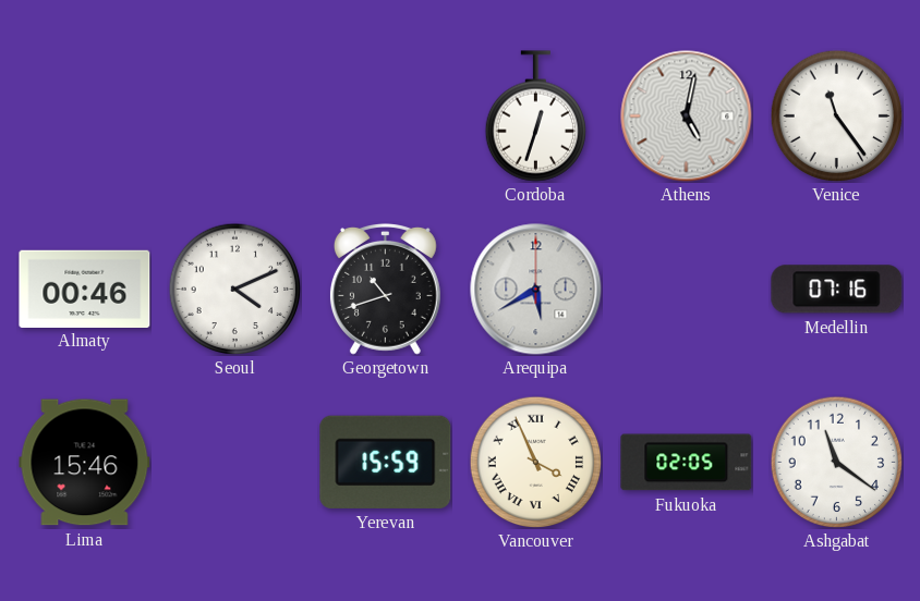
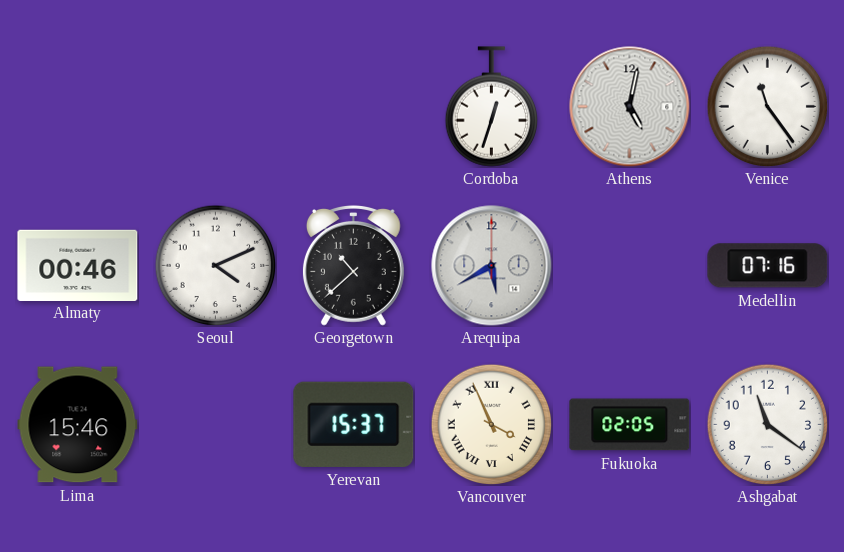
Georgetown: 10:42 -> 10:38
Yerevan: 15:59 -> 15:37
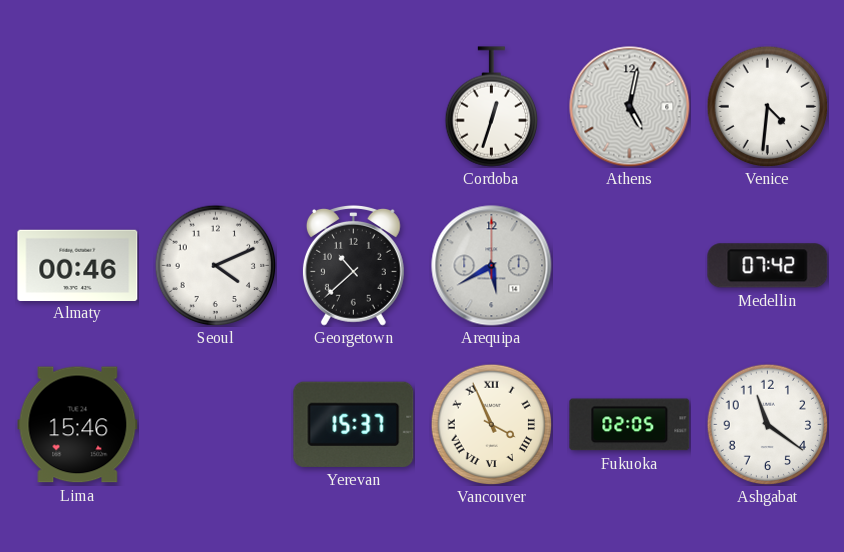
Venice: 11:24 -> 4:31
Medellin: 07:16 -> 07:42
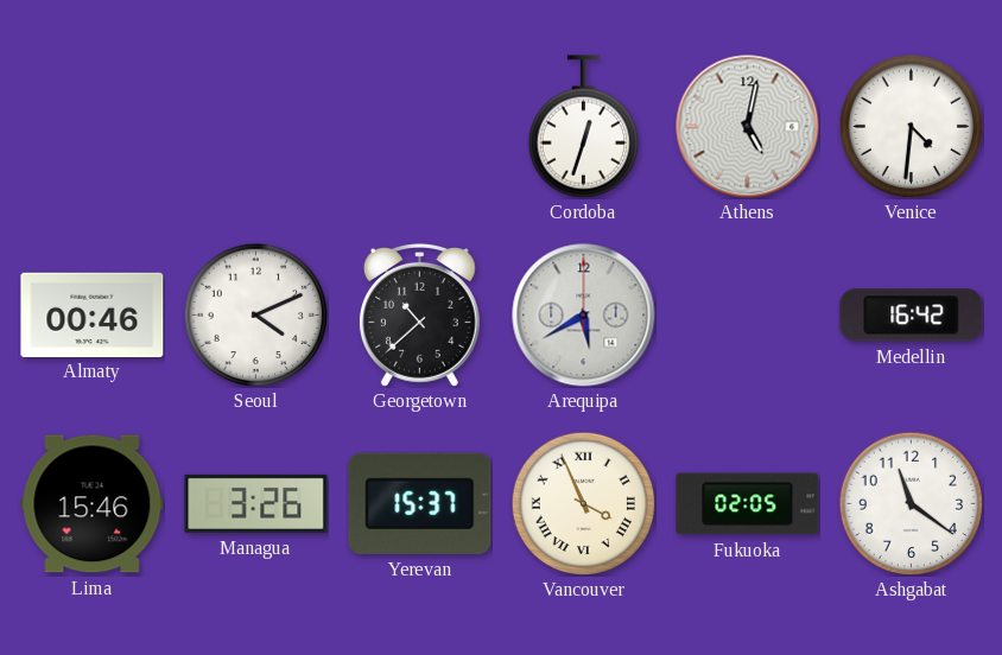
Medellin: 07:42 -> 16:42
Managua: none -> 3:26
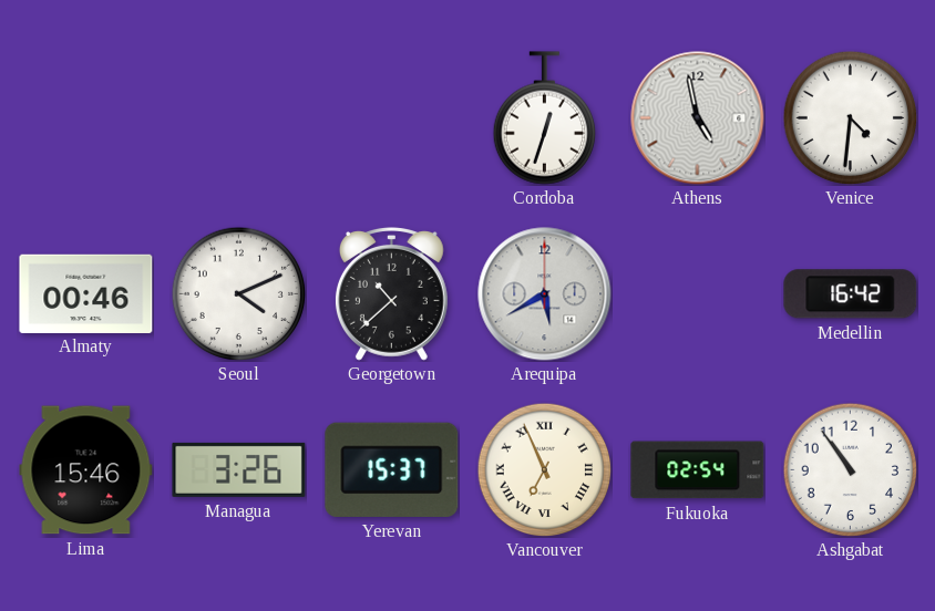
Athens: 5:02 -> 4:58
Vancouver: 3:56 -> 6:56
Fukuoka: 02:05 -> 02:54
Ashgabat: 11:21 -> 10:54
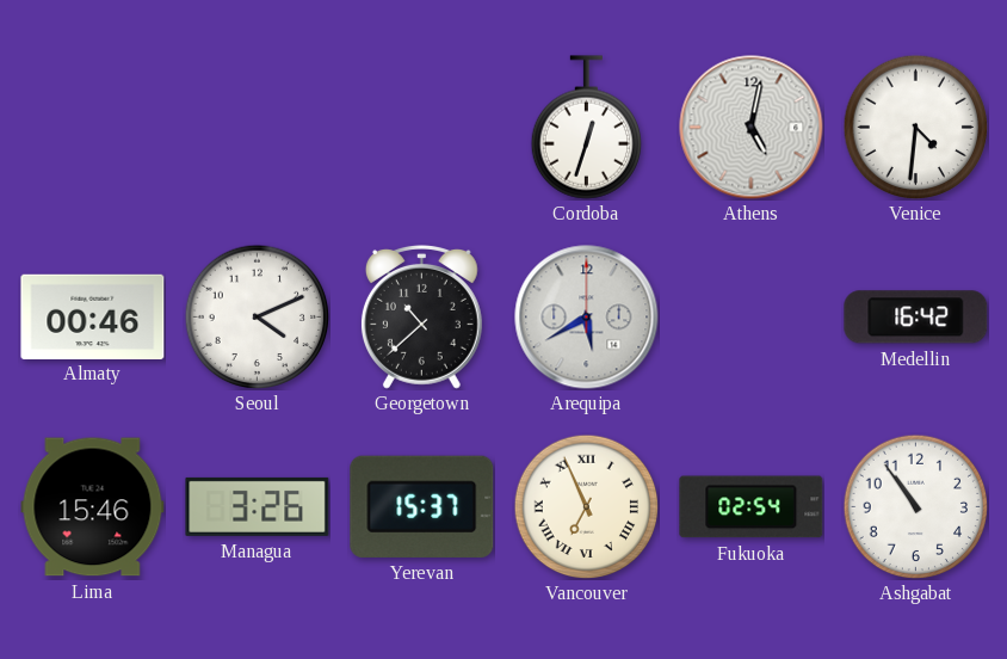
Athens: 4:58 -> 5:02
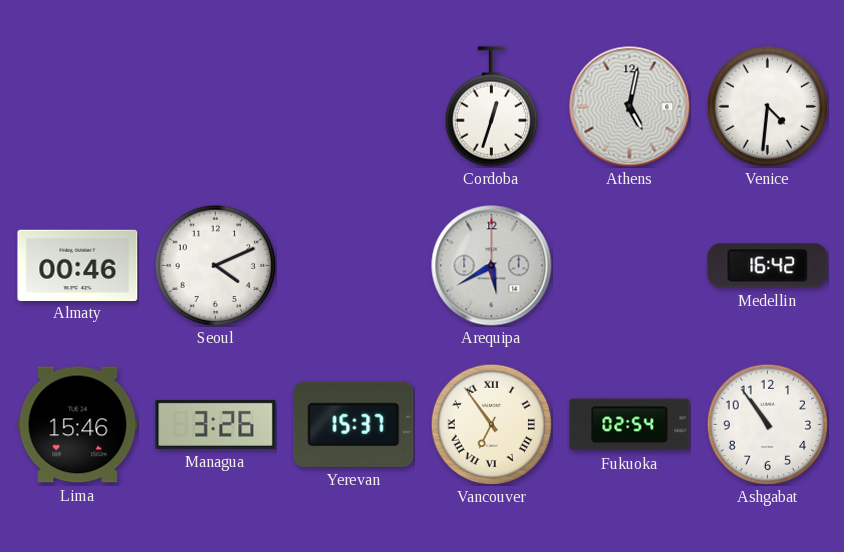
Georgetown: 10:38 -> none
Vancouver: 6:56 -> 6:54
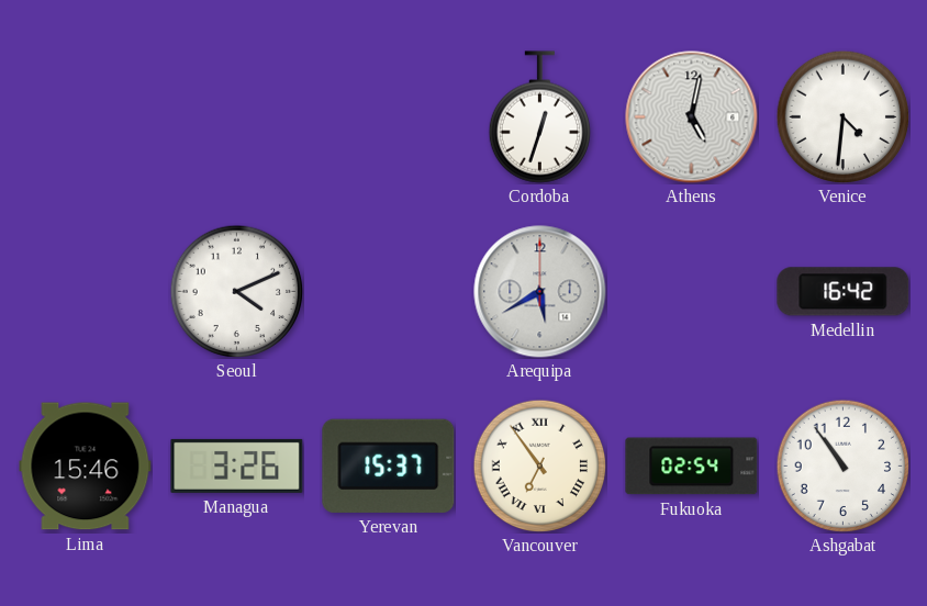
Almaty: 00:46 -> none
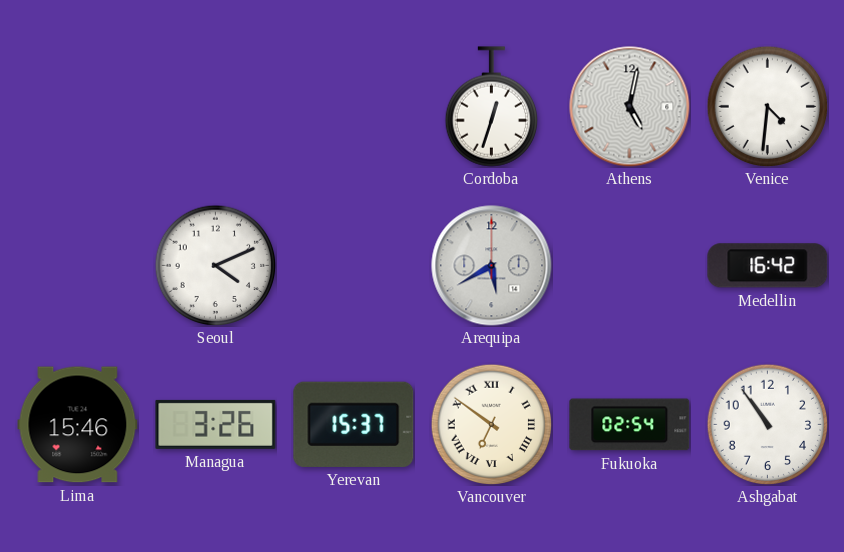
Vancouver: 6:54 -> 6:51
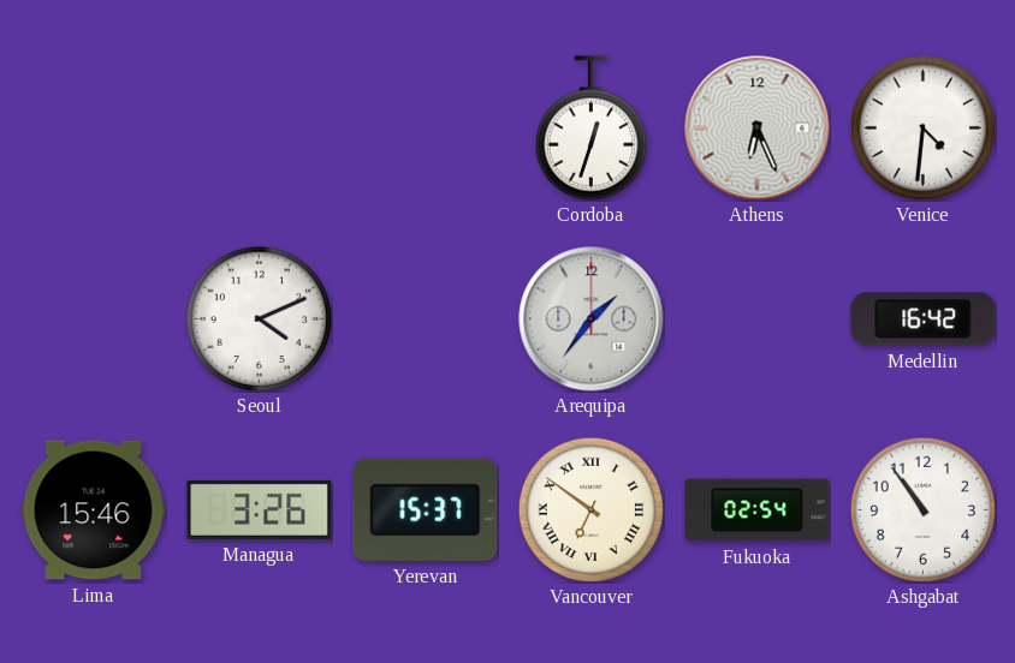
Athens: 5:02 -> 6:26
Arequipa: 5:40 -> 1:36
